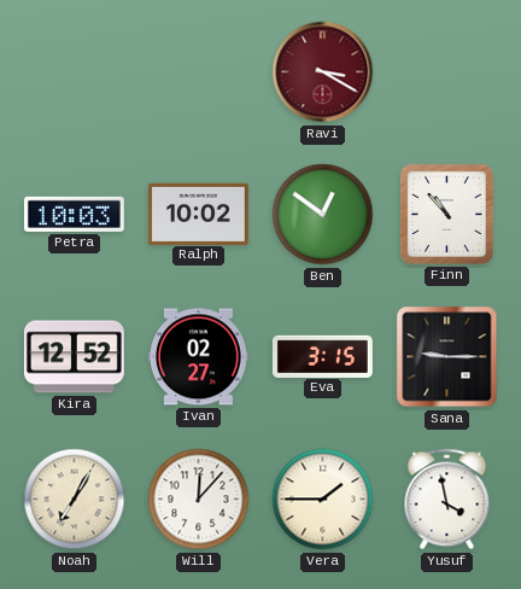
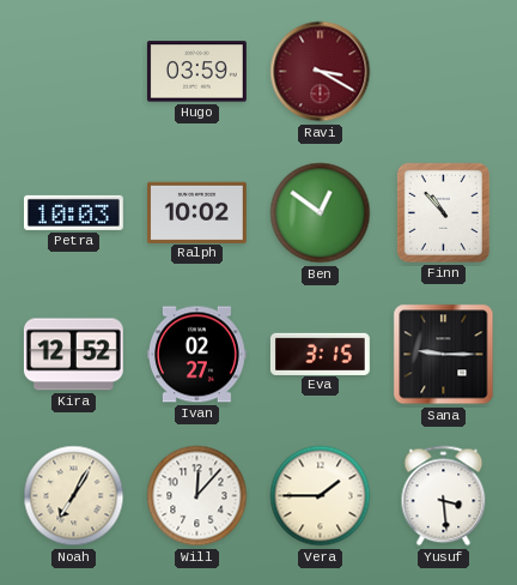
Hugo: none -> 03:59
Yusuf: 3:58 -> 3:29
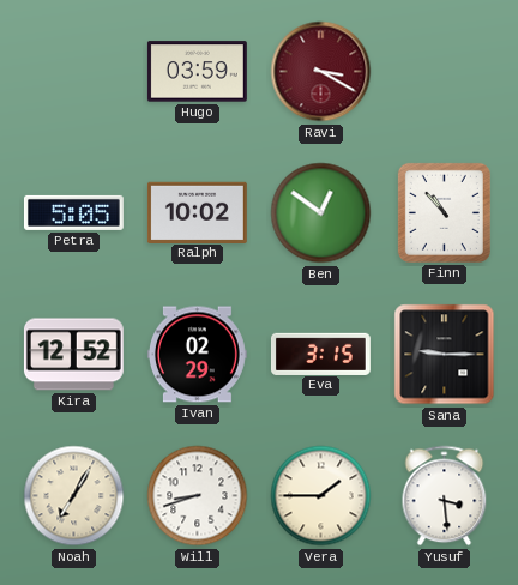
Petra: 10:03 -> 5:05
Ivan: 02:27 -> 02:29
Will: 12:07 -> 8:42
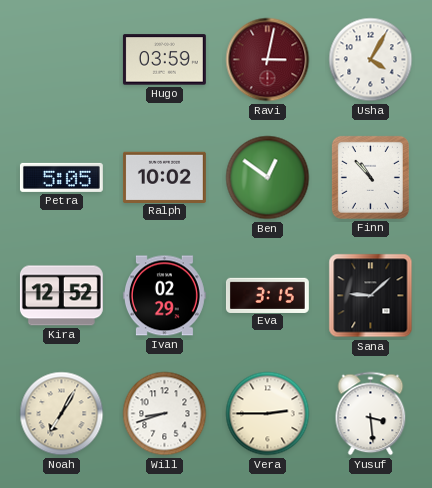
Ravi: 3:20 -> 3:02
Usha: none -> 4:05
Sana: 9:15 -> 9:08
Vera: 1:45 -> 2:45
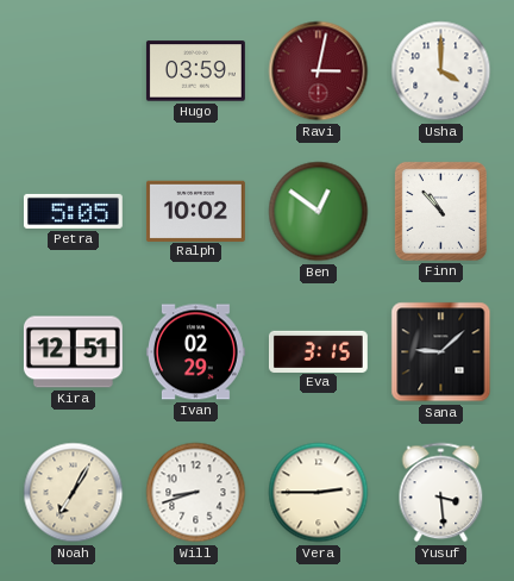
Usha: 4:05 -> 4:00
Kira: 12:52 -> 12:51
